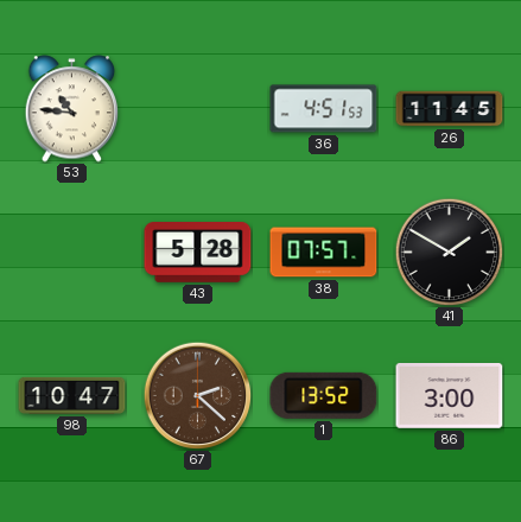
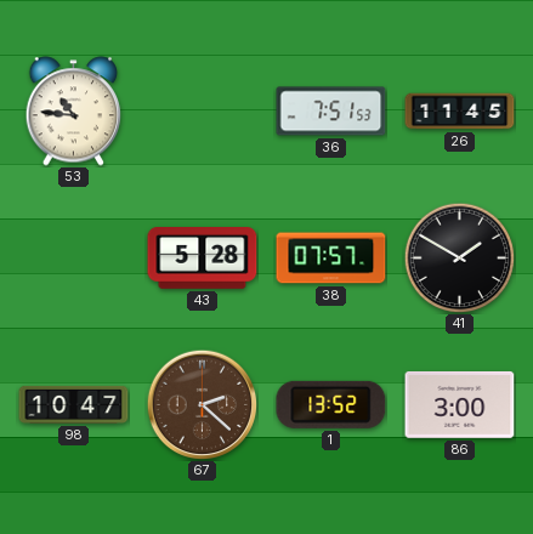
36: 4:51 -> 7:51
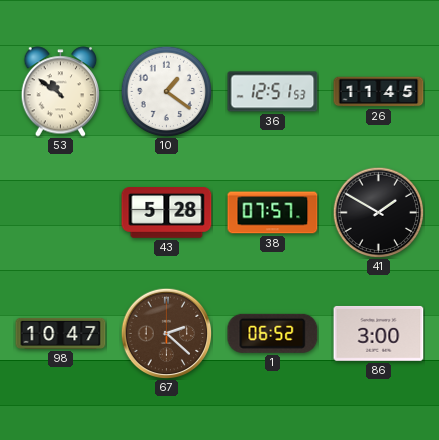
53: 10:46 -> 10:51
10: none -> 1:21
36: 7:51 -> 12:51
1: 13:52 -> 06:52
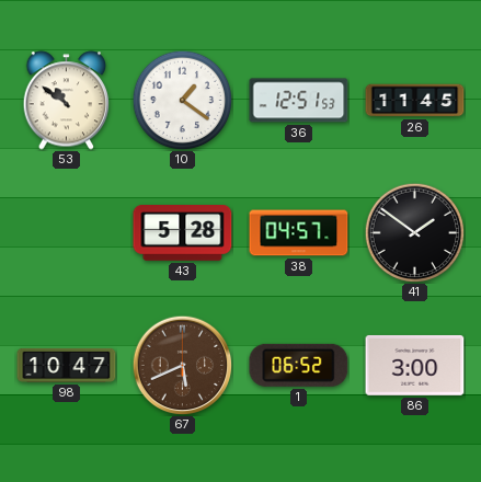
38: 07:57 -> 04:57
41: 1:50 -> 1:51
67: 2:22 -> 5:41
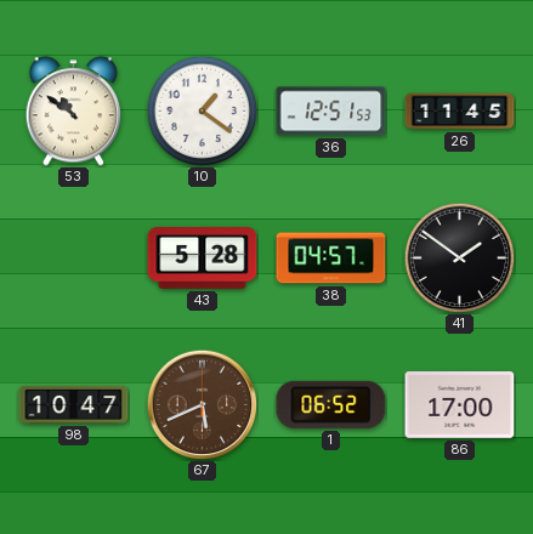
86: 3:00 -> 17:00
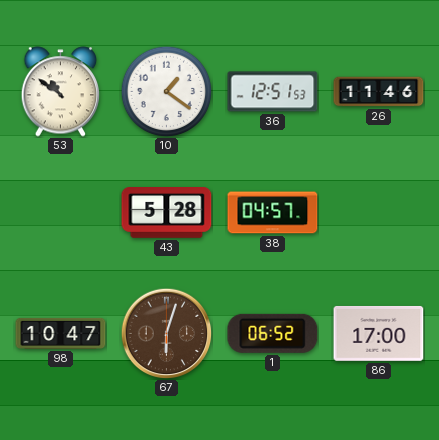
26: 11:45 -> 11:46
41: 1:51 -> none
67: 5:41 -> 6:03
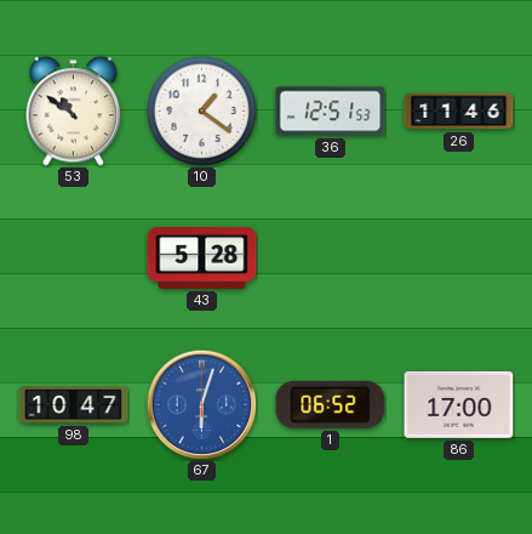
38: 04:57 -> none
67 dial: brown -> blue
